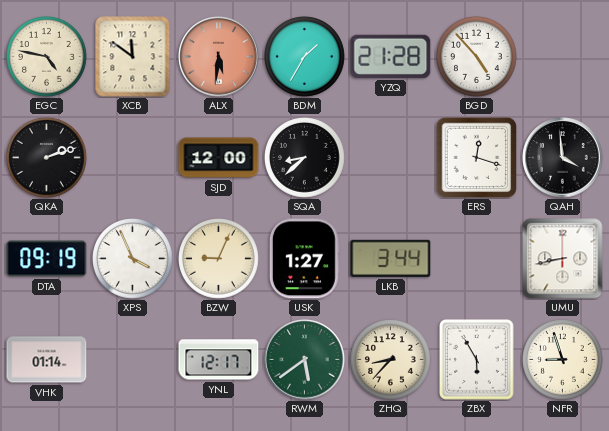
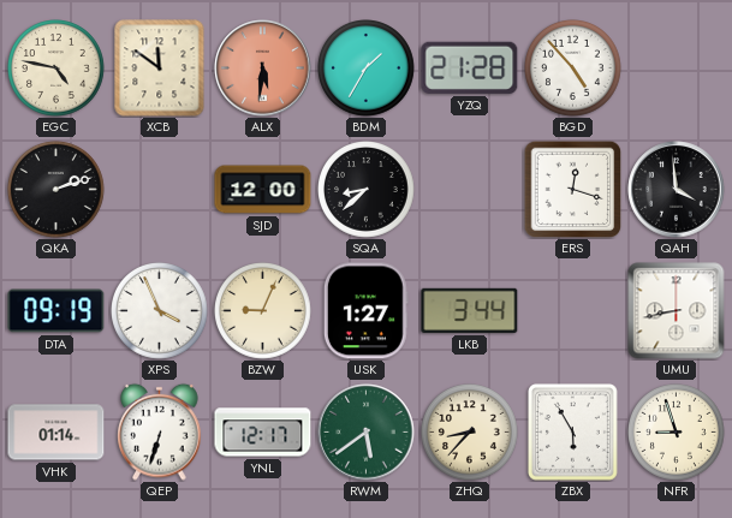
QEP: none -> 6:33
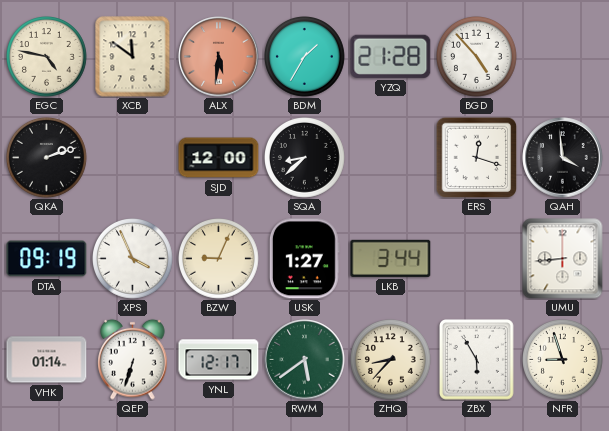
UMU: 8:43 -> 8:44
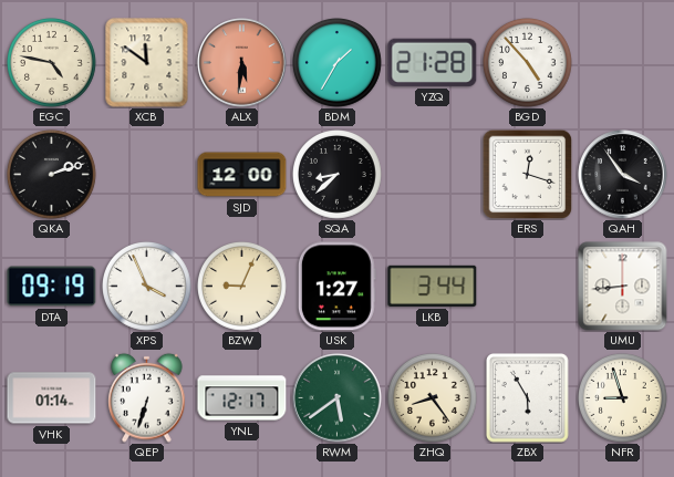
QAH: 3:59 -> 3:54
ZHQ: 8:37 -> 8:24
